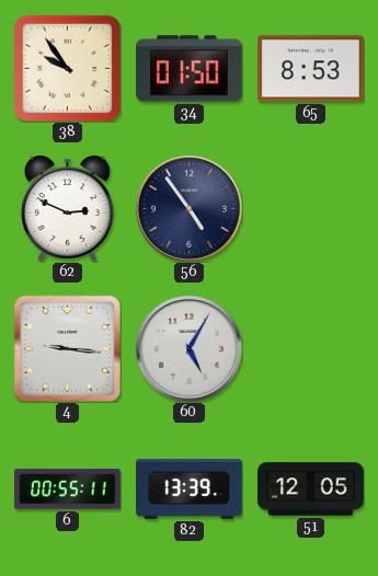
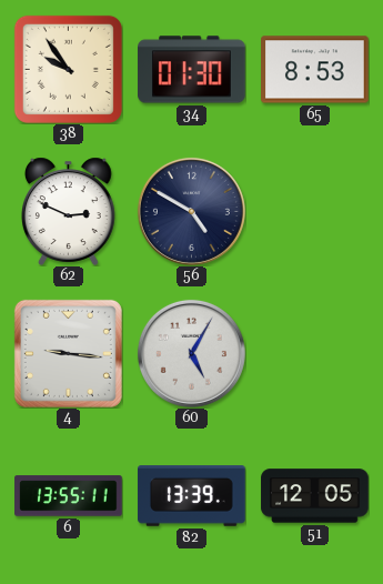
34: 01:50 -> 01:30
56: 4:54 -> 4:50
6: 00:55 -> 13:55
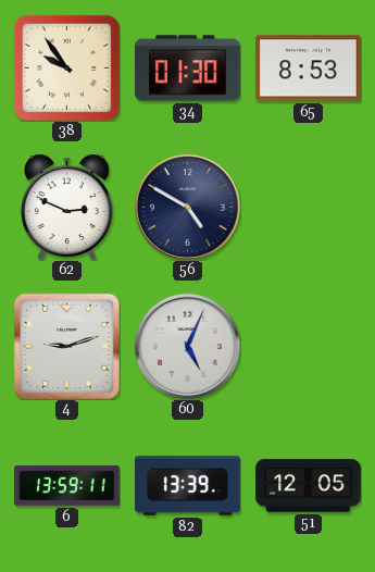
4: 9:16 -> 9:12
60: 5:05 -> 5:04
6: 13:55 -> 13:59
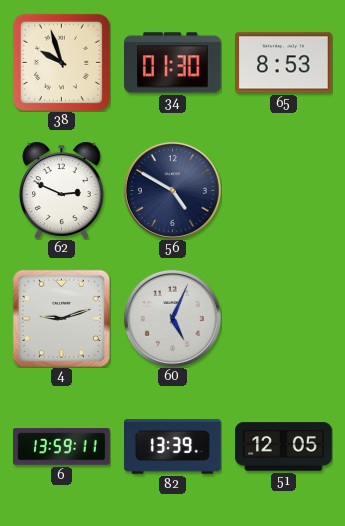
38: 9:54 -> 9:57
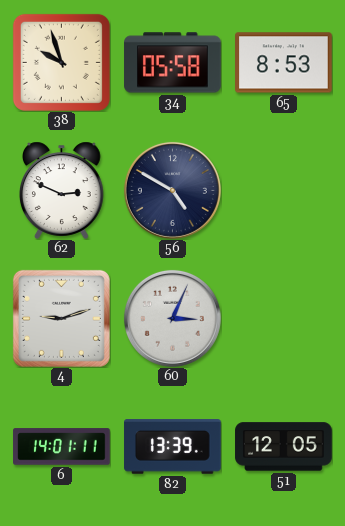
34: 01:30 -> 05:58
60: 5:04 -> 3:04
6: 13:59 -> 14:01
